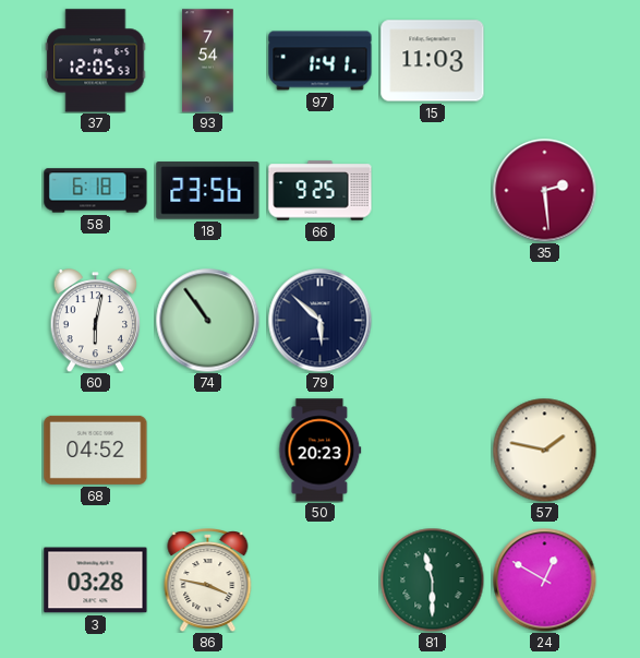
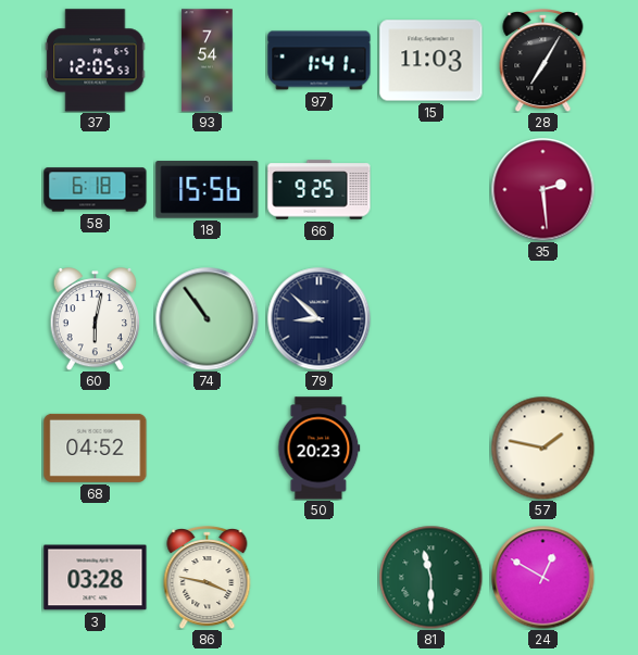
28: none -> 7:05
18: 23:56 -> 15:56
79: 5:52 -> 8:52
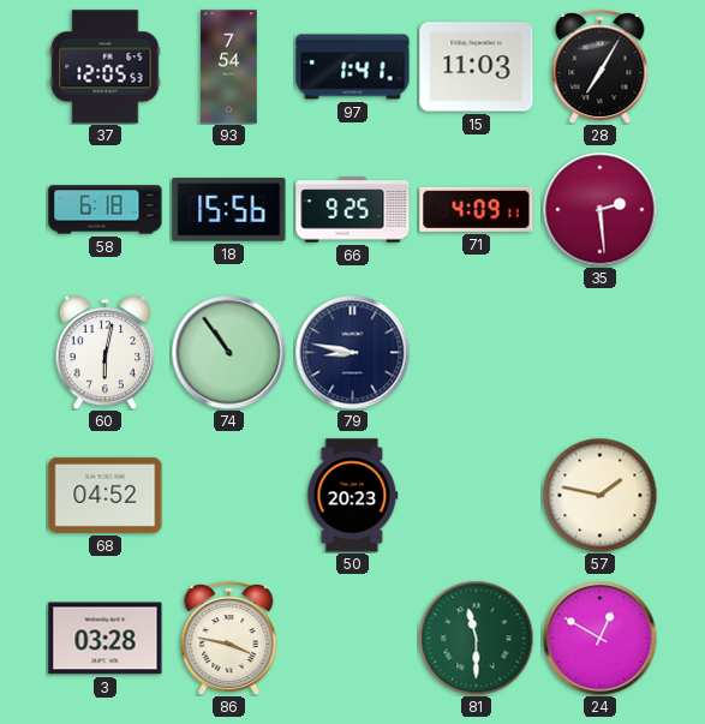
71: none -> 4:09
79: 8:52 -> 8:47
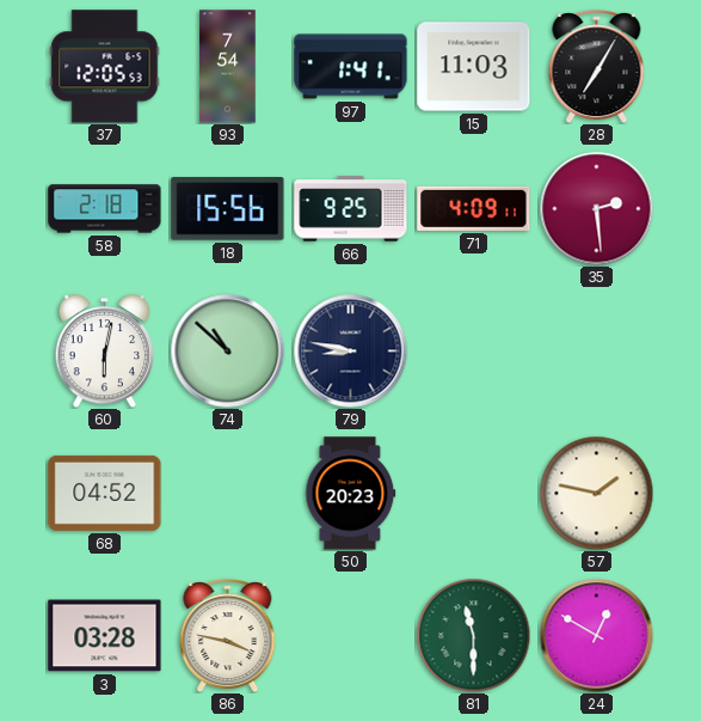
58: 6:18 -> 2:18
74: 10:54 -> 10:52
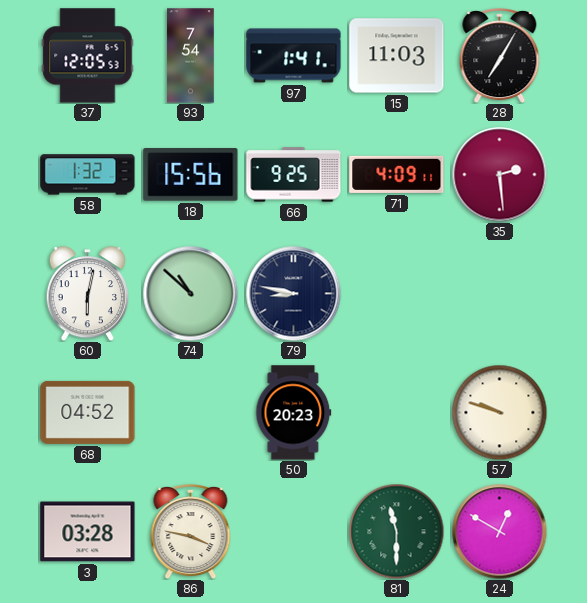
58: 2:18 -> 1:32
57: 1:47 -> 9:48
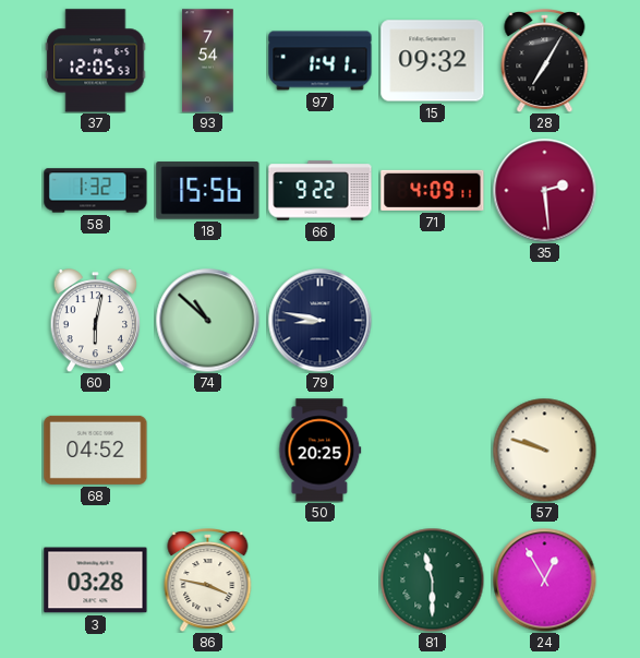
15: 11:03 -> 09:32
66: 9:25 -> 9:22
50: 20:23 -> 20:25
24: 12:50 -> 12:55
